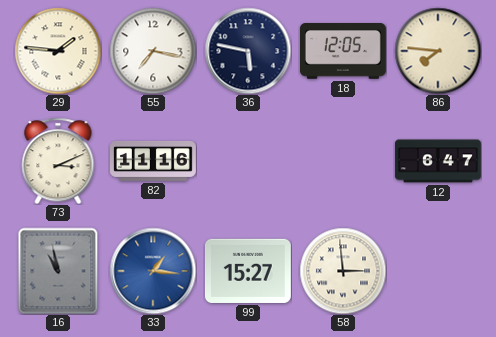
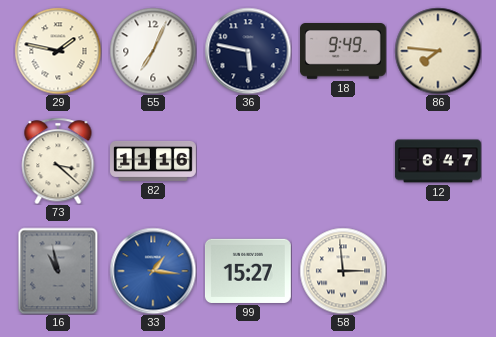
29: 1:46 -> 1:47
55: 7:17 -> 7:04
18: 12:05 -> 9:49
73: 3:11 -> 3:22
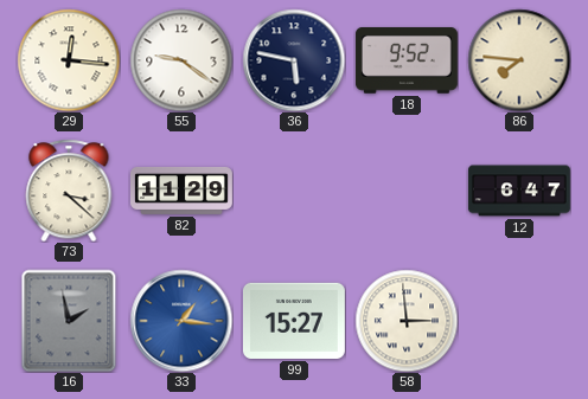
29: 1:47 -> 12:16
55: 7:04 -> 9:21
18: 9:49 -> 9:52
82: 11:16 -> 11:29
16: 10:58 -> 1:58
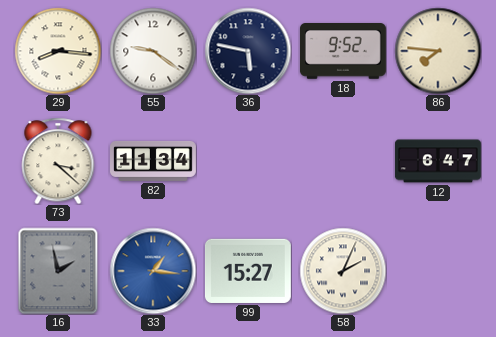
29: 12:16 -> 8:16
82: 11:29 -> 11:34
58: 2:59 -> 2:04
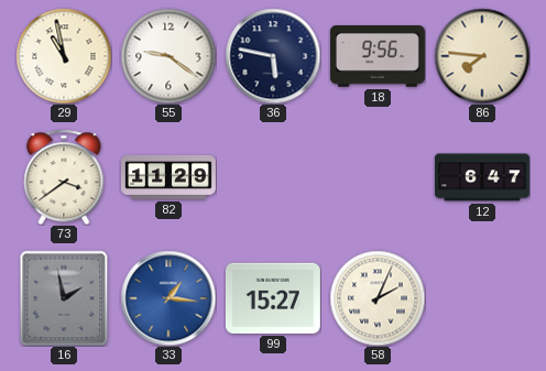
29: 8:16 -> 10:58
18: 9:52 -> 9:56
73: 3:22 -> 3:39
82: 11:34 -> 11:29
